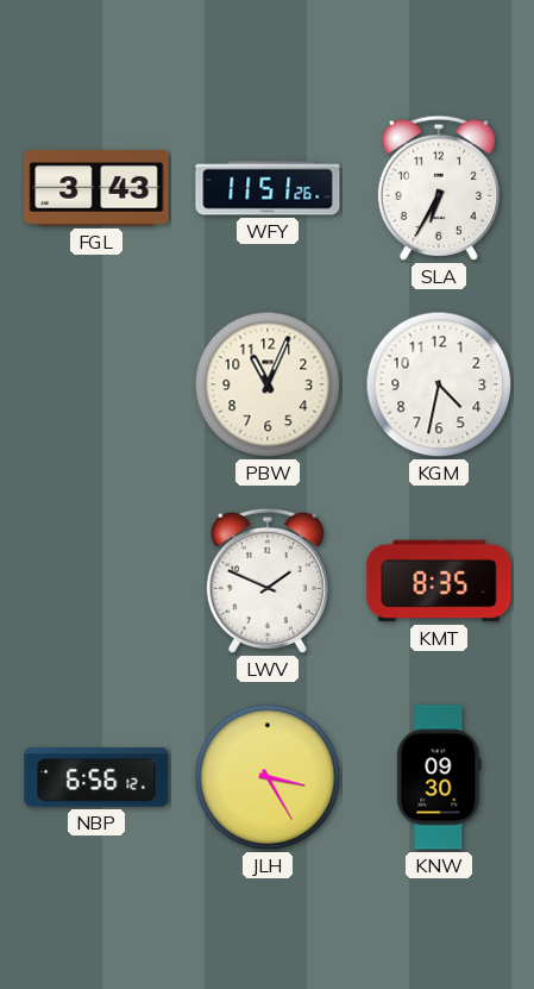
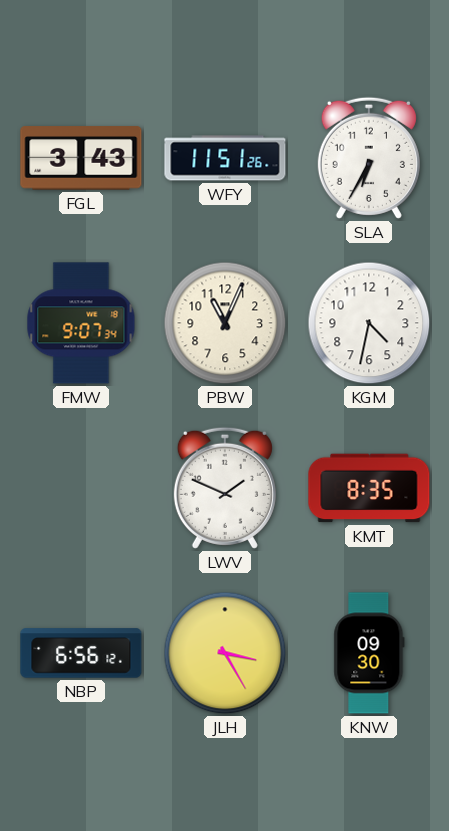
FMW: none -> 9:07
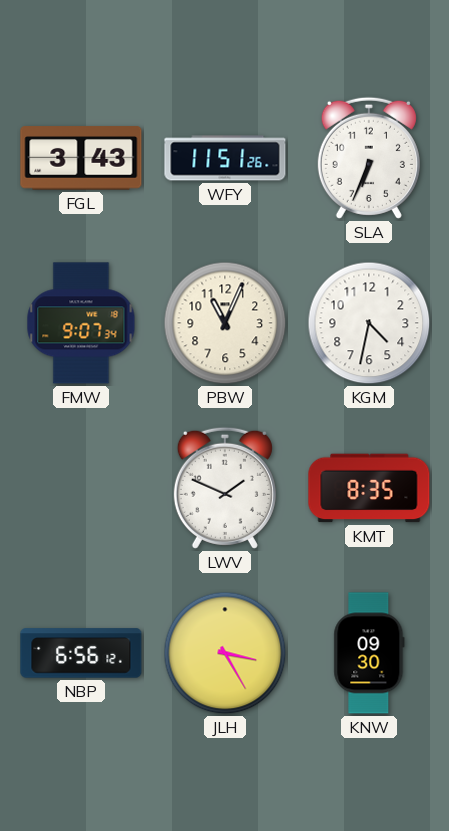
SLA: 6:35 -> 6:34
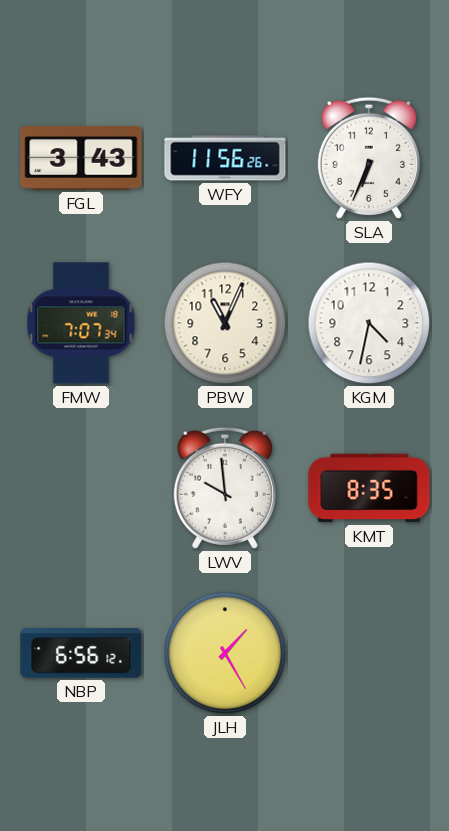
WFY: 11:51 -> 11:56
FMW: 9:07 -> 7:07
LWV: 1:49 -> 9:59
JLH: 3:25 -> 1:25
KNW: 09:30 -> none
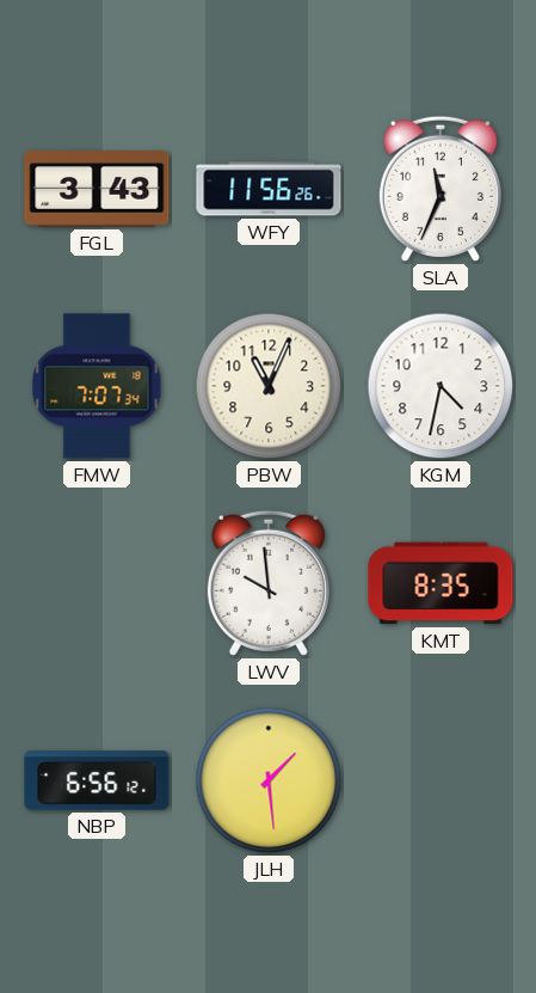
SLA: 6:34 -> 11:34
JLH: 1:25 -> 1:29
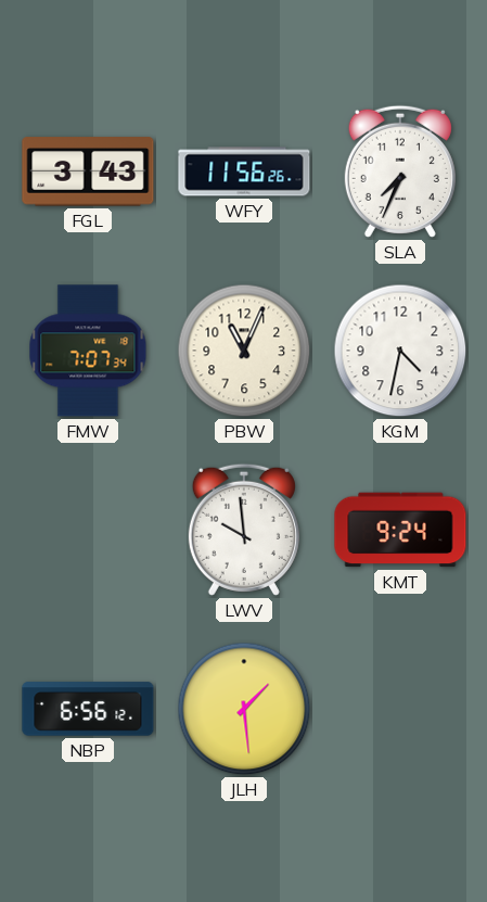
SLA: 11:34 -> 7:34
KMT: 8:35 -> 9:24
